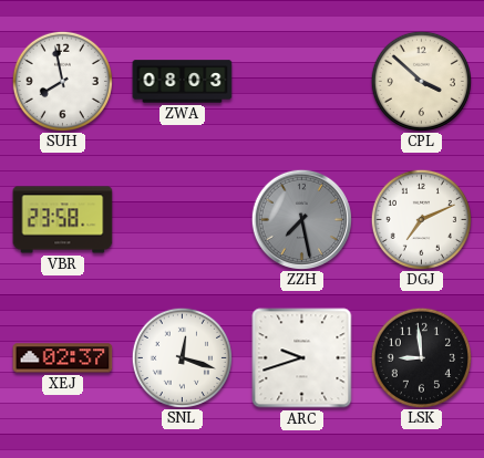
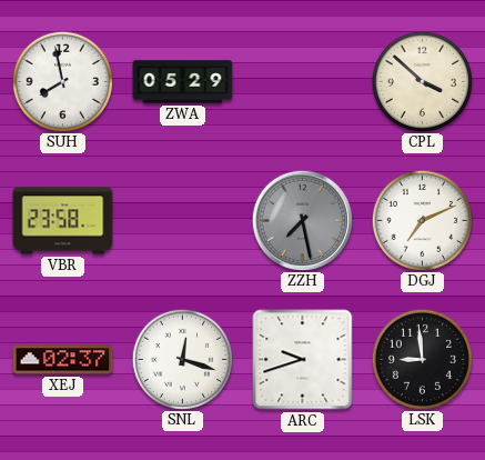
ZWA: 08:03 -> 05:29
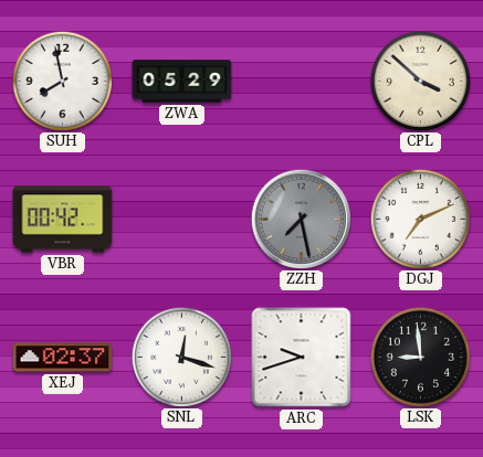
VBR: 23:58 -> 00:42
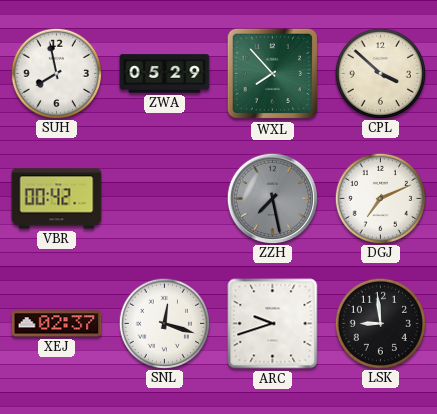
WXL: none -> 7:53
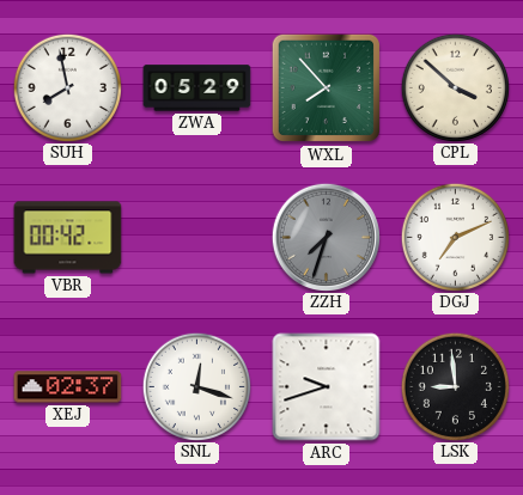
ZZH: 7:28 -> 7:33
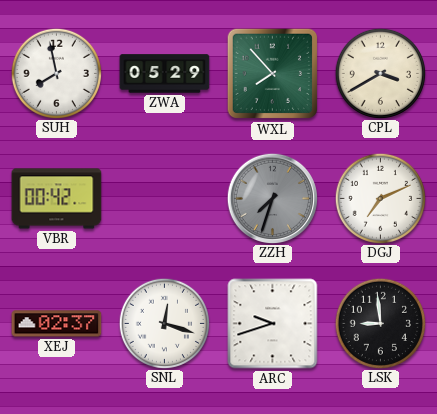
CPL: 3:52 -> 3:40
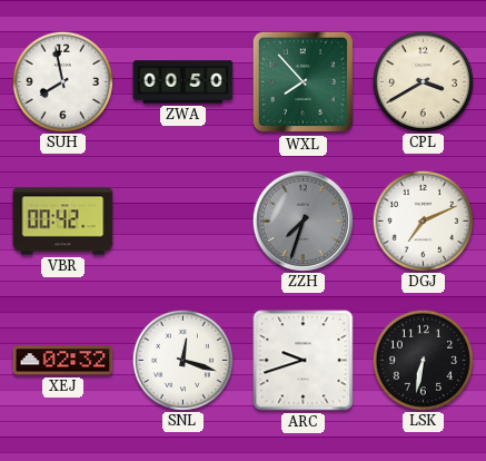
ZWA: 05:29 -> 00:50
XEJ: 02:37 -> 02:32
LSK: 8:59 -> 6:32
